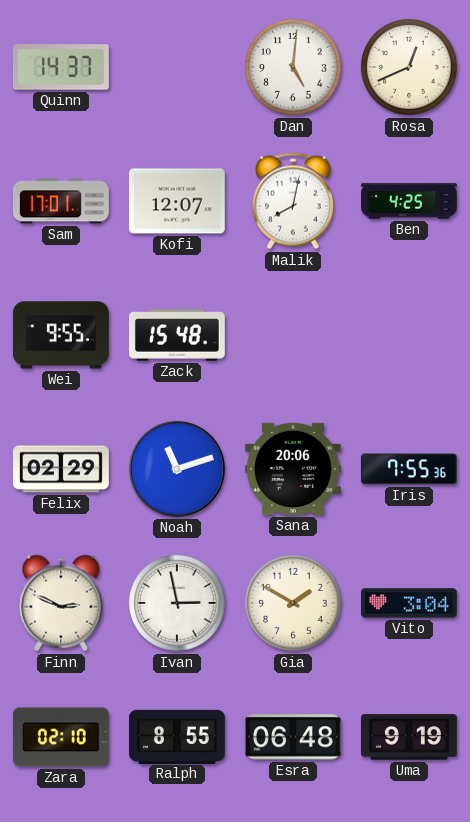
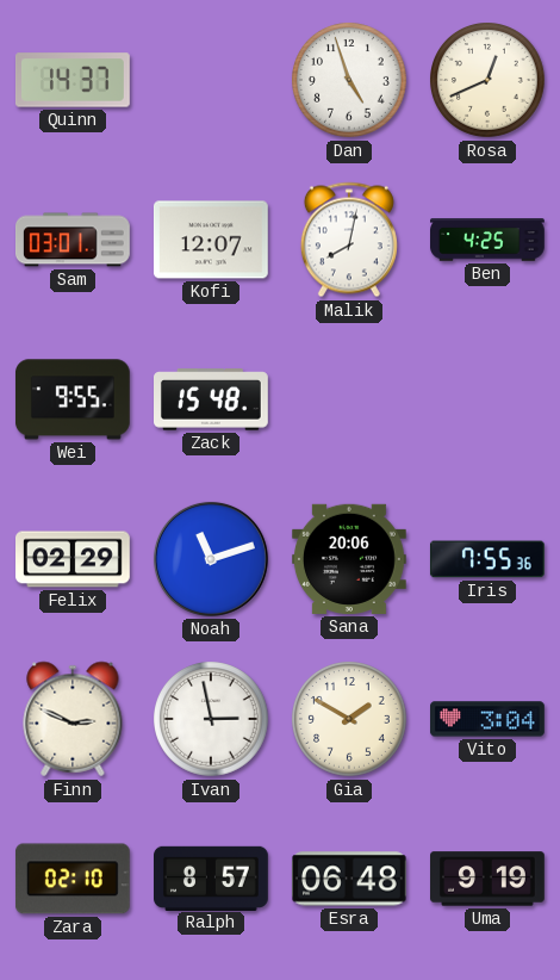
Dan: 5:01 -> 4:57
Sam: 17:01 -> 03:01
Ralph: 8:55 -> 8:57
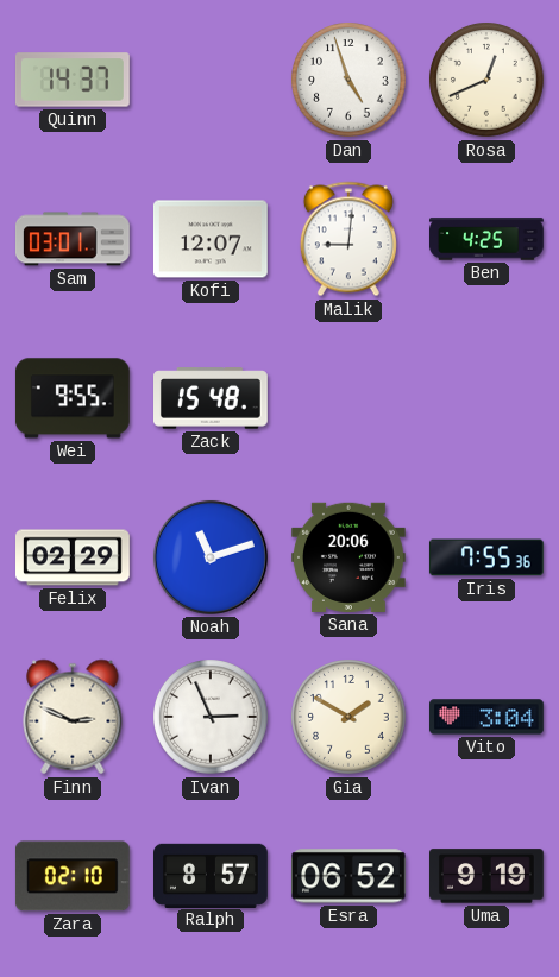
Malik: 8:02 -> 9:01
Ivan: 2:58 -> 2:56
Esra: 06:48 -> 06:52
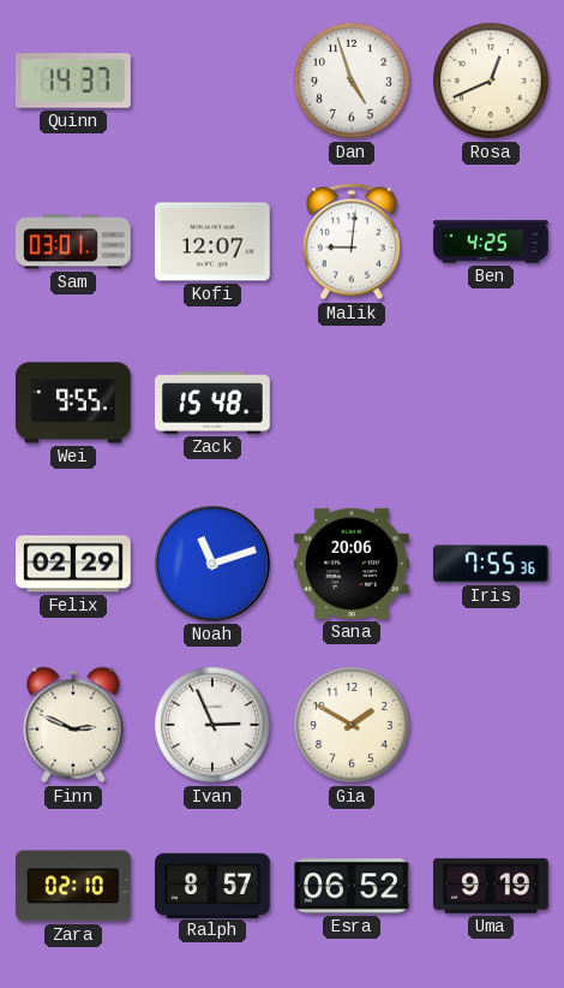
Vito: 3:04 -> none
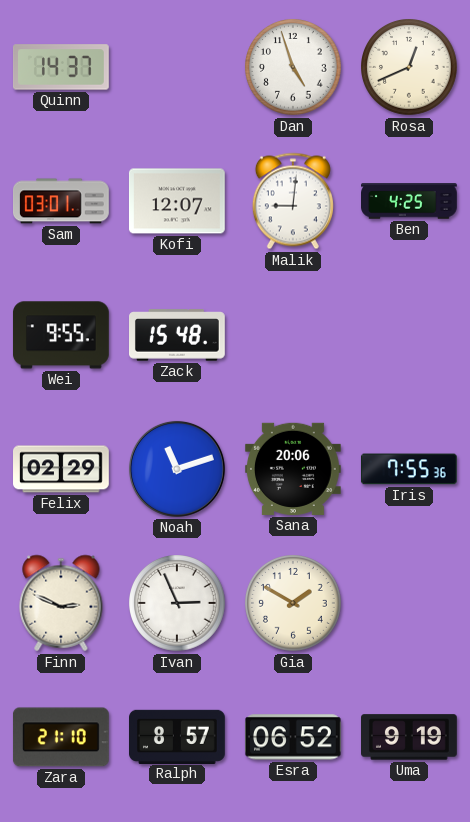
Zara: 02:10 -> 21:10
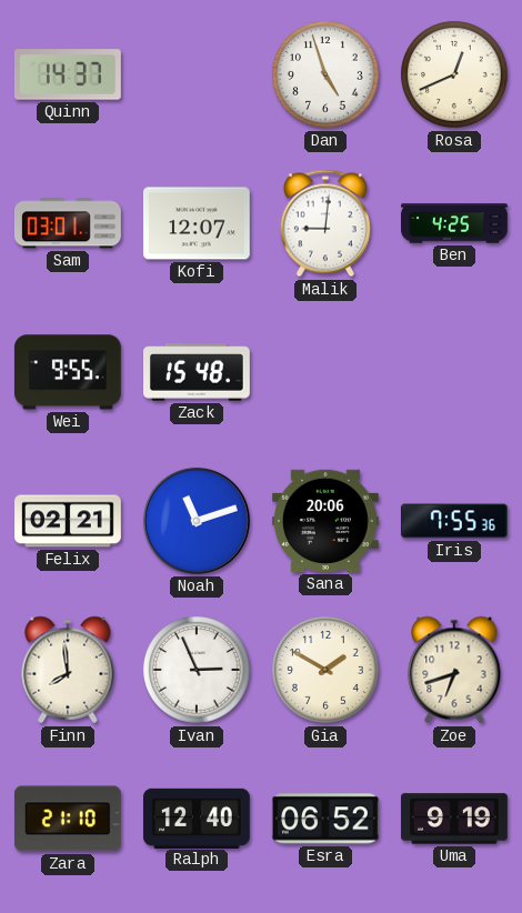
Felix: 02:29 -> 02:21
Finn: 2:49 -> 7:59
Zoe: none -> 6:42
Ralph: 8:57 -> 12:40
